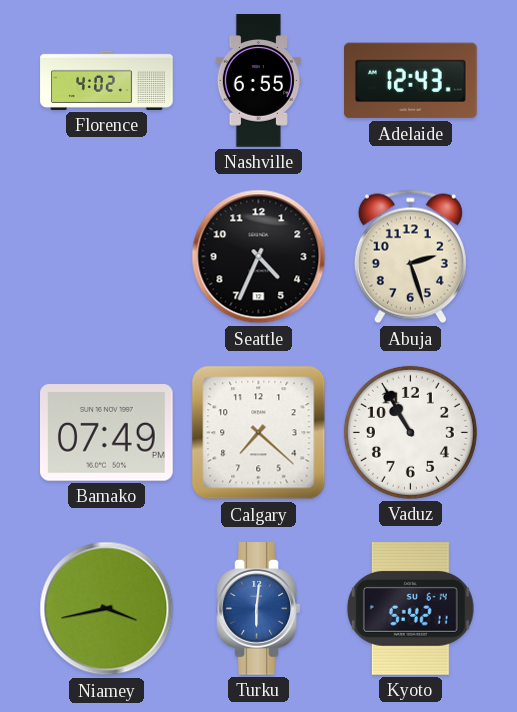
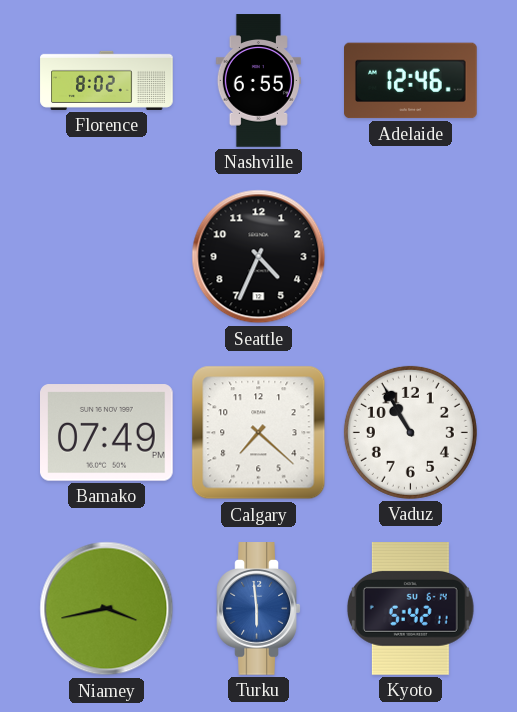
Florence: 4:02 -> 8:02
Adelaide: 12:43 -> 12:46
Abuja: 2:27 -> none
Turku: 6:01 -> 5:59
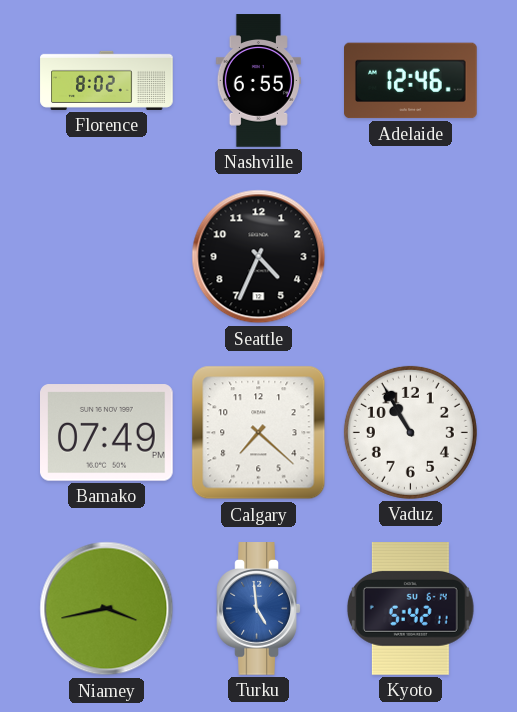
Turku: 5:59 -> 4:59
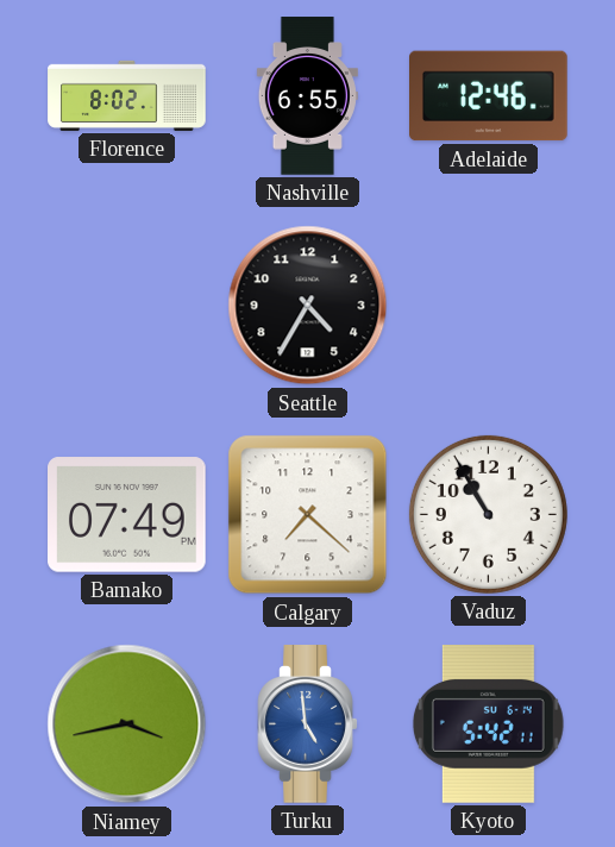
Seattle: 4:34 -> 4:35
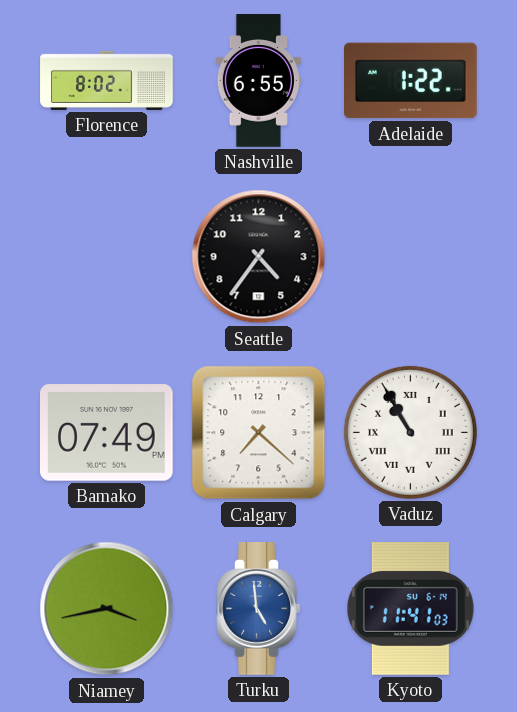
Adelaide: 12:46 -> 1:22
Seattle: 4:35 -> 4:36
Vaduz numerals: Arabic -> Roman
Kyoto: 5:42 -> 11:41
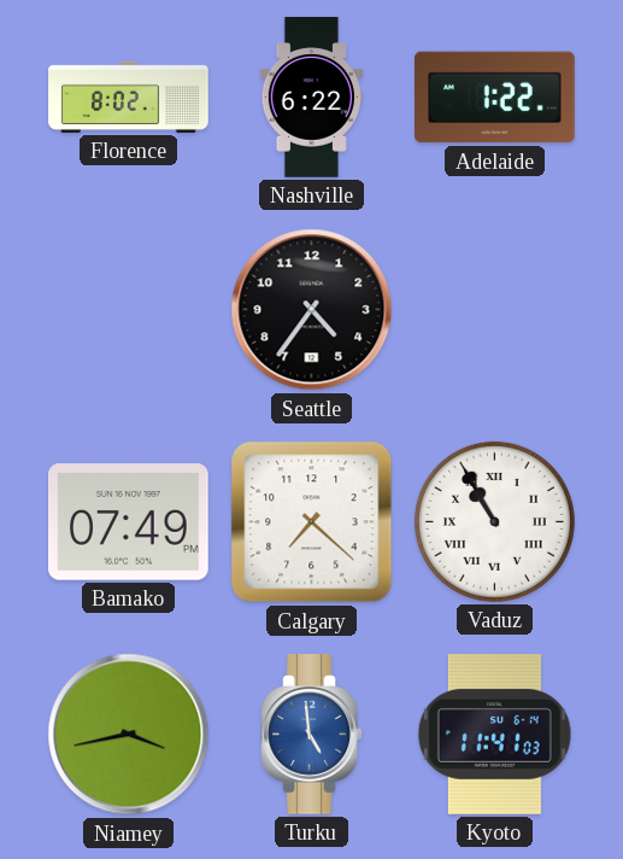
Nashville: 6:55 -> 6:22
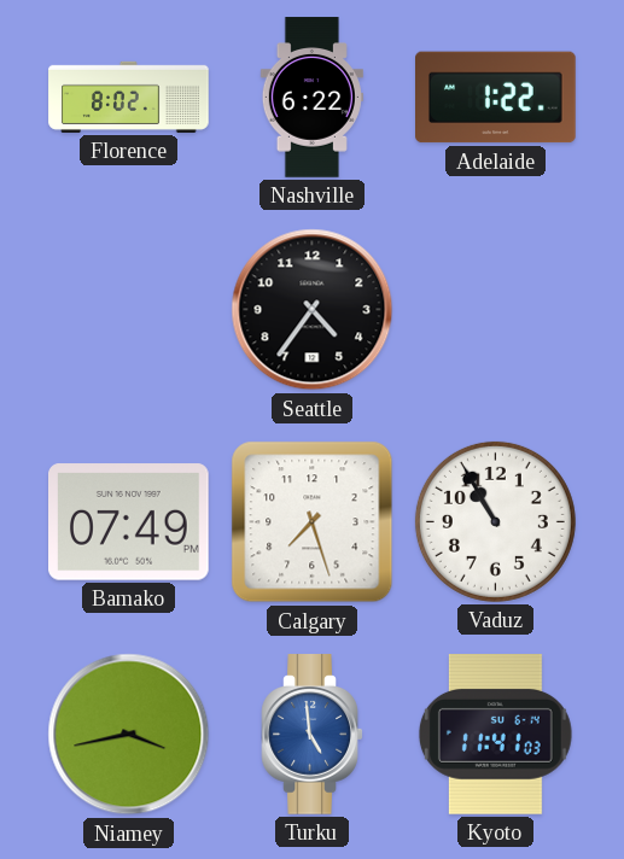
Calgary: 7:22 -> 7:27
Vaduz numerals: Roman -> Arabic
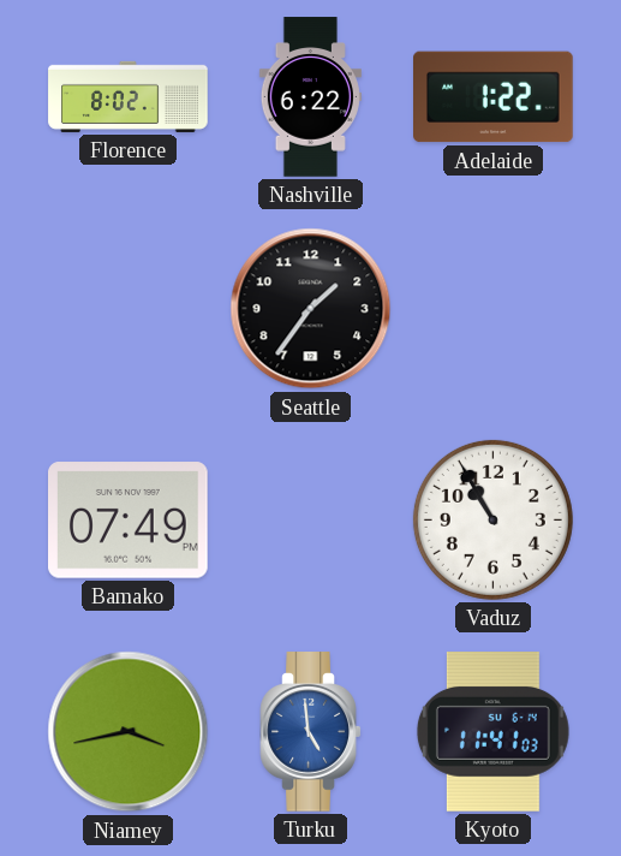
Seattle: 4:36 -> 1:36
Calgary: 7:27 -> none
